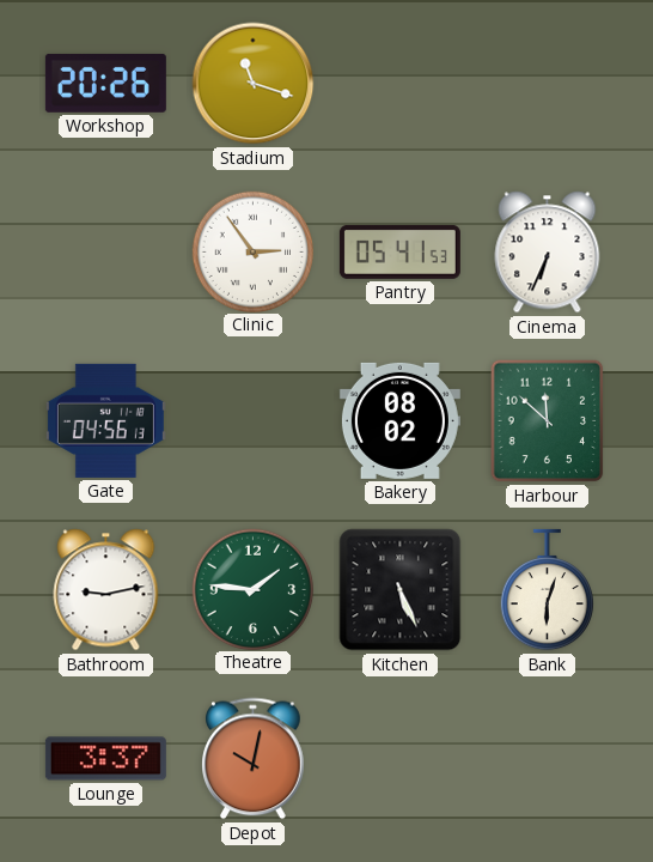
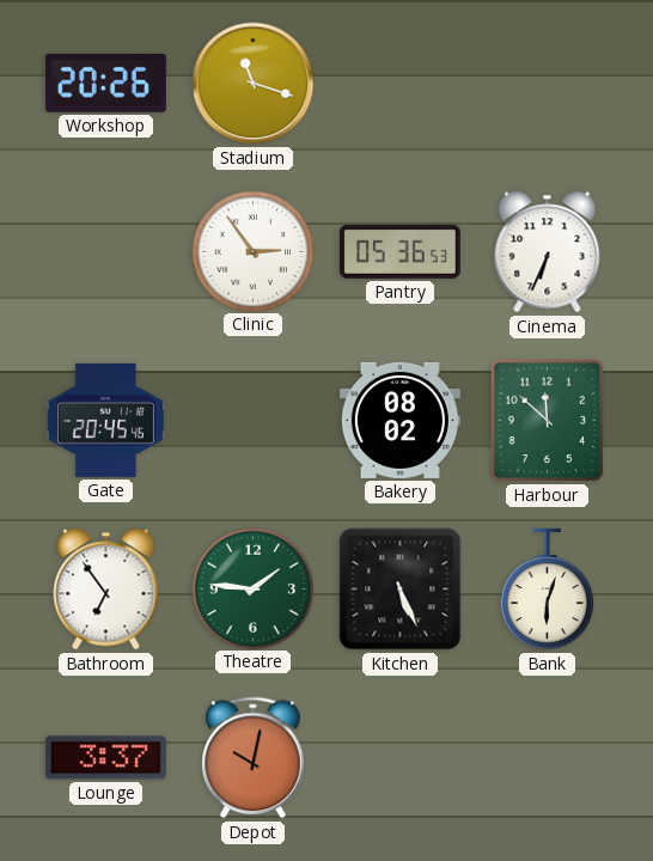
Pantry: 05:41 -> 05:36
Gate: 04:56 -> 20:45
Bathroom: 9:13 -> 6:54
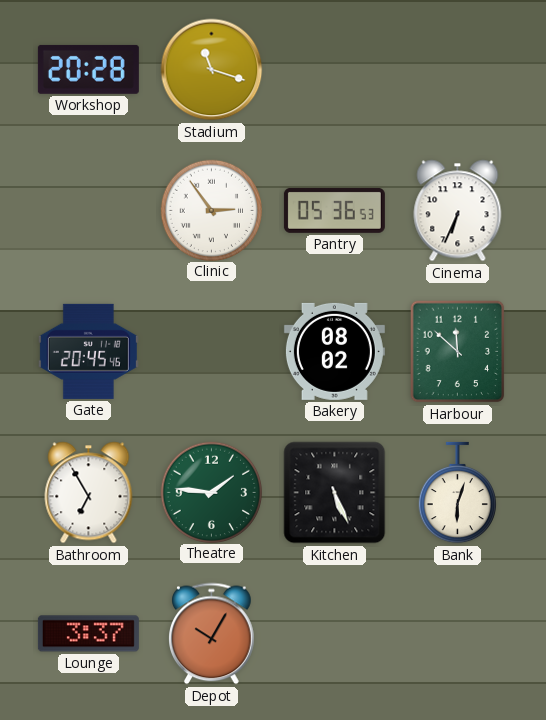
Workshop: 20:26 -> 20:28
Bathroom: 6:54 -> 6:55
Depot: 10:02 -> 10:05
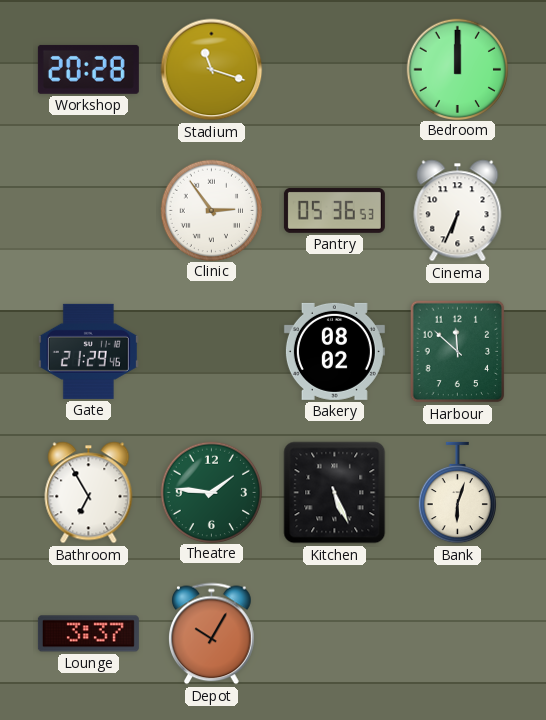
Bedroom: none -> 12:00
Gate: 20:45 -> 21:29
